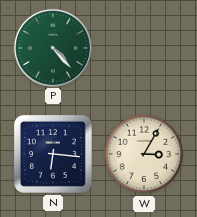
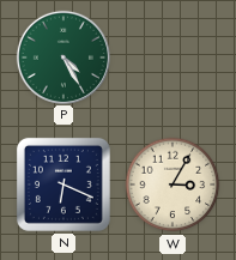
P: 4:23 -> 4:25
N: 6:16 -> 6:19
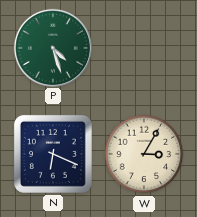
P: 4:25 -> 4:27
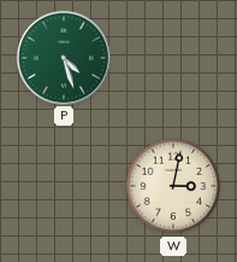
N: 6:19 -> none
W: 3:05 -> 3:02
